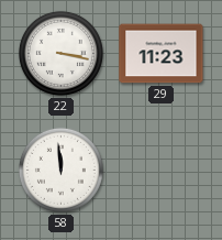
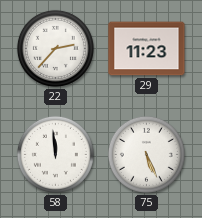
22: 3:17 -> 2:37
75: none -> 5:26
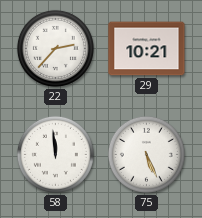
29: 11:23 -> 10:21
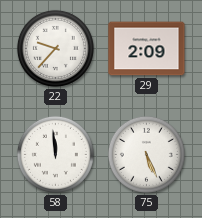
22: 2:37 -> 9:37
29: 10:21 -> 2:09
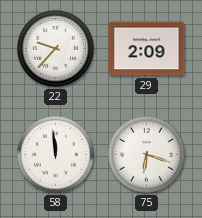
75: 5:26 -> 6:18
